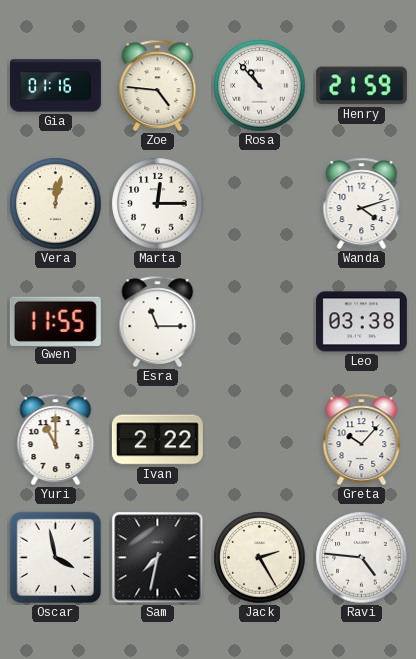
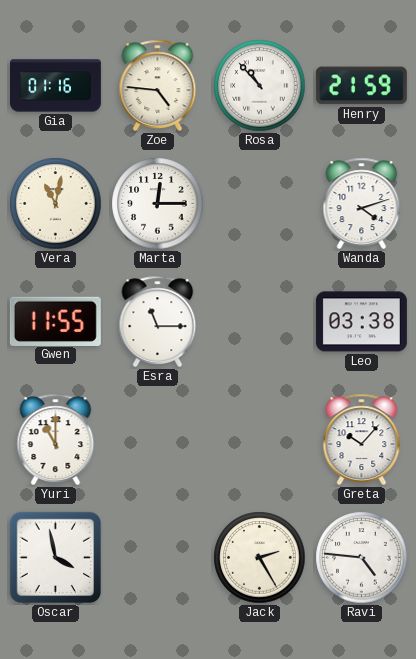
Vera: 12:02 -> 11:02
Ivan: 2:22 -> none
Sam: 7:32 -> none
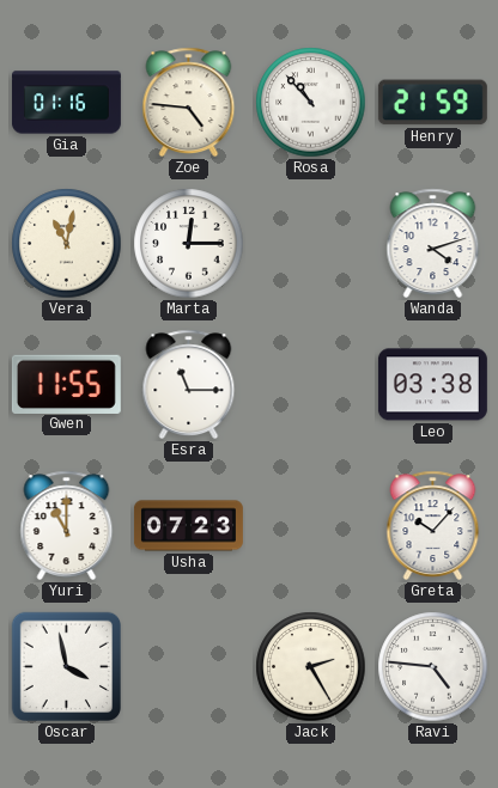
Usha: none -> 07:23
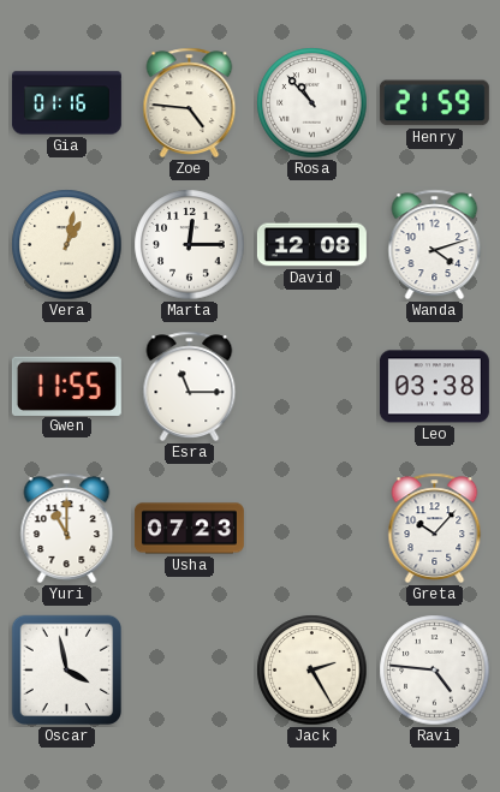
Vera: 11:02 -> 1:02
David: none -> 12:08
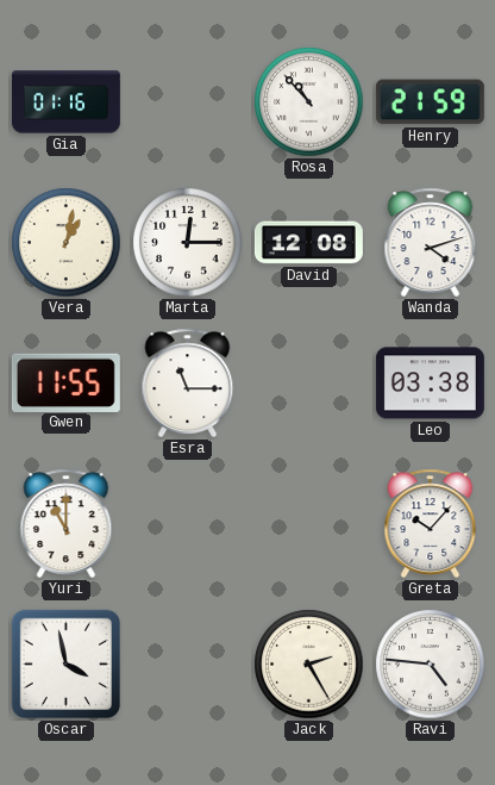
Zoe: 4:46 -> none
Usha: 07:23 -> none
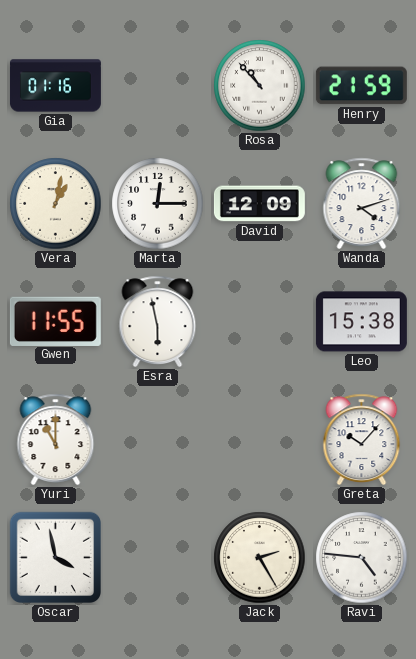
David: 12:08 -> 12:09
Esra: 11:15 -> 5:58
Leo: 03:38 -> 15:38
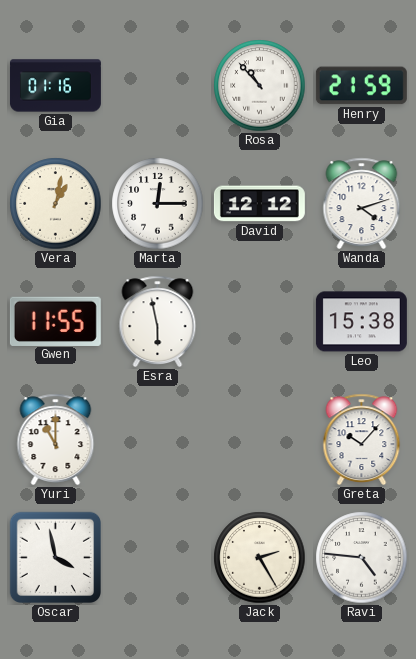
David: 12:09 -> 12:12
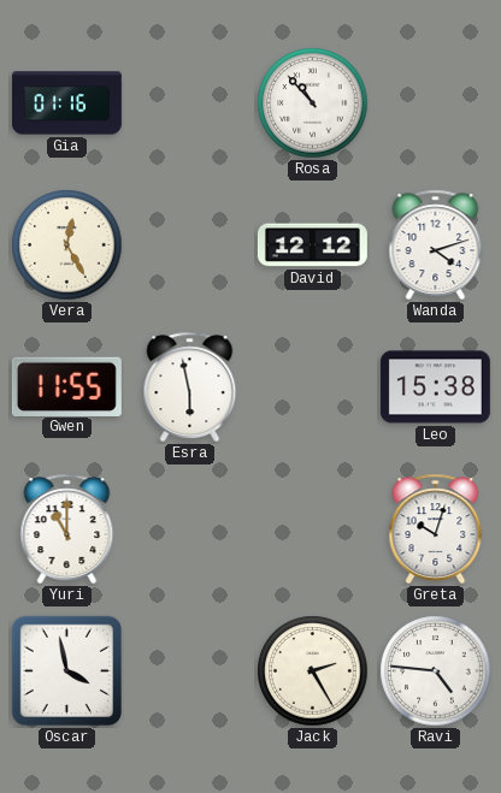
Henry: 21:59 -> none
Vera: 1:02 -> 12:25
Marta: 12:15 -> none
Greta: 10:07 -> 10:03
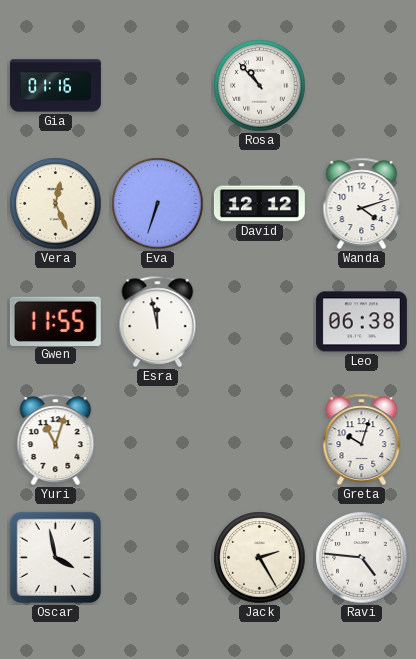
Vera: 12:25 -> 12:26
Eva: none -> 6:33
Esra: 5:58 -> 11:58
Leo: 15:38 -> 06:38
Yuri: 11:00 -> 11:03
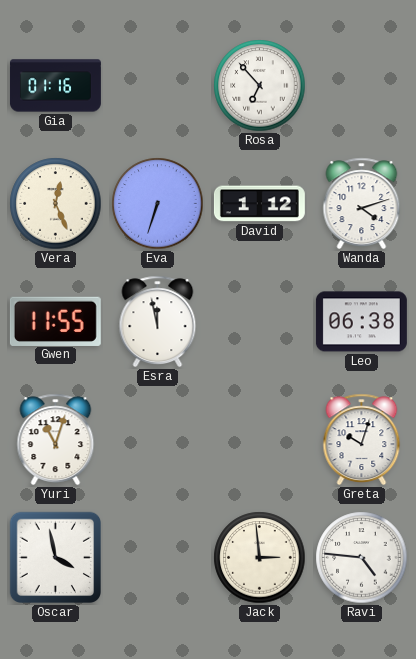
Rosa: 10:53 -> 6:53
David: 12:12 -> 1:12
Jack: 2:25 -> 2:59
